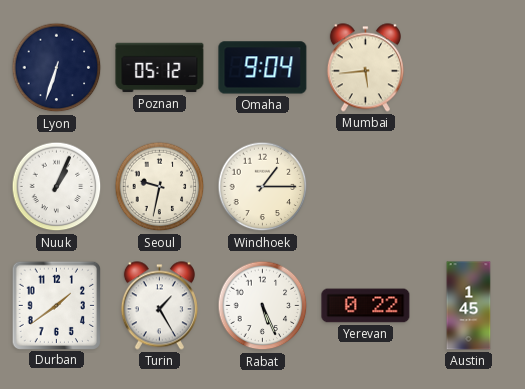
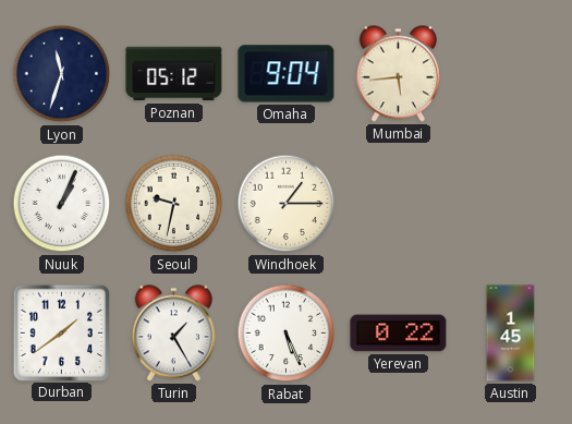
Lyon: 6:33 -> 11:33
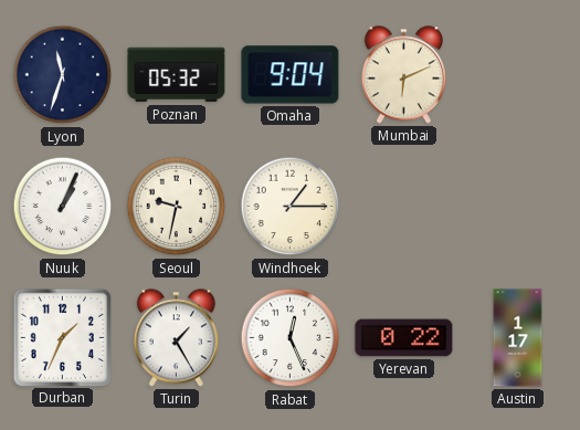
Poznan: 05:12 -> 05:32
Mumbai: 5:44 -> 6:11
Durban: 1:39 -> 1:34
Rabat: 5:26 -> 12:26
Austin: 1:45 -> 1:17
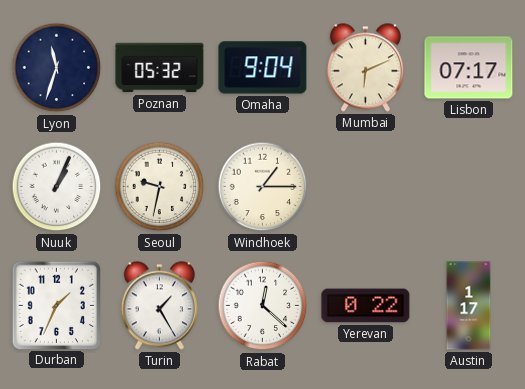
Lisbon: none -> 07:17
Rabat: 12:26 -> 12:22
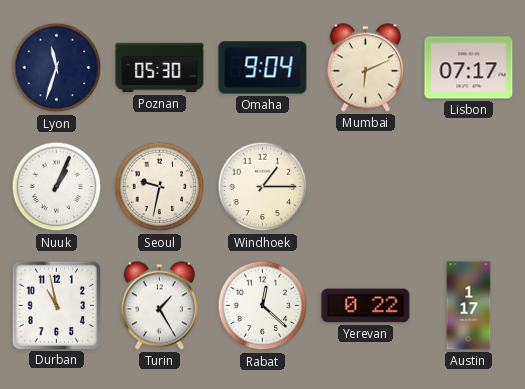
Poznan: 05:32 -> 05:30
Durban: 1:34 -> 10:58
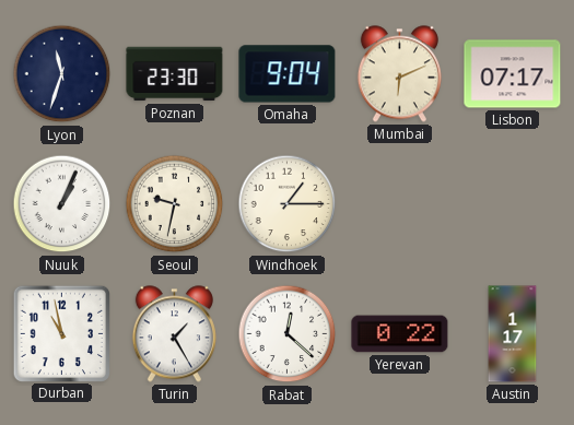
Poznan: 05:30 -> 23:30
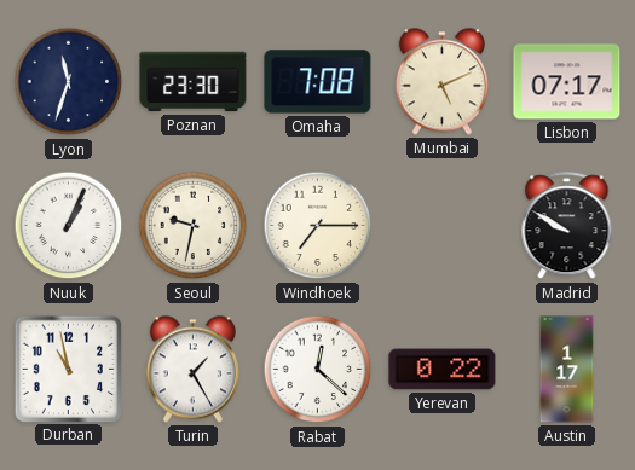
Omaha: 9:04 -> 7:08
Mumbai: 6:11 -> 5:11
Windhoek: 1:15 -> 7:15
Madrid: none -> 9:50
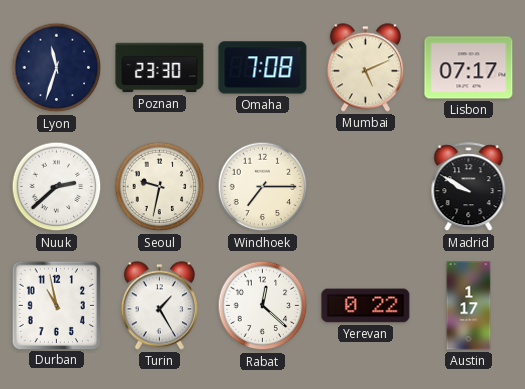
Nuuk: 1:04 -> 2:38
